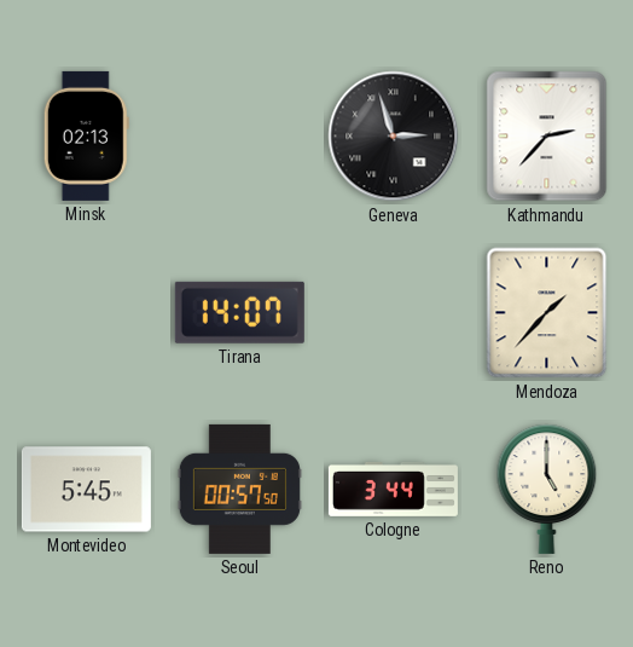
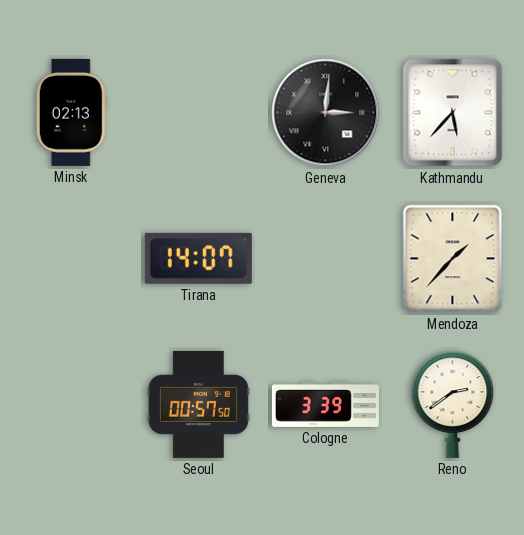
Geneva: 2:57 -> 3:01
Kathmandu: 2:37 -> 5:37
Montevideo: 5:45 -> none
Cologne: 3:44 -> 3:39
Reno: 5:00 -> 2:39
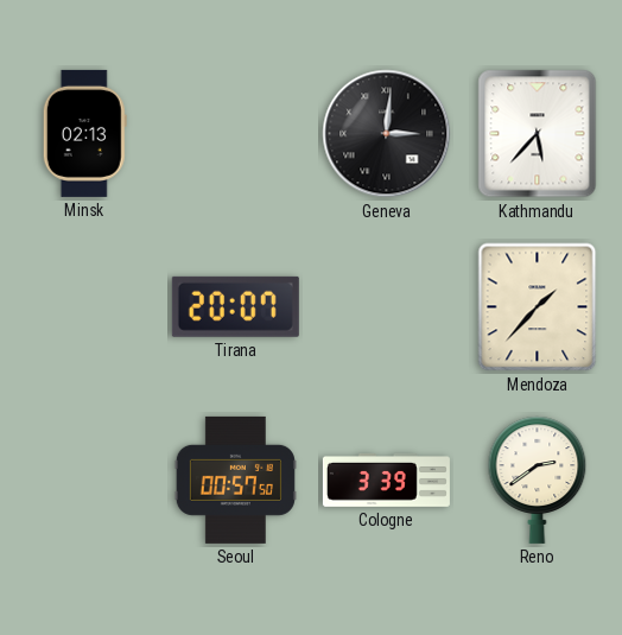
Tirana: 14:07 -> 20:07
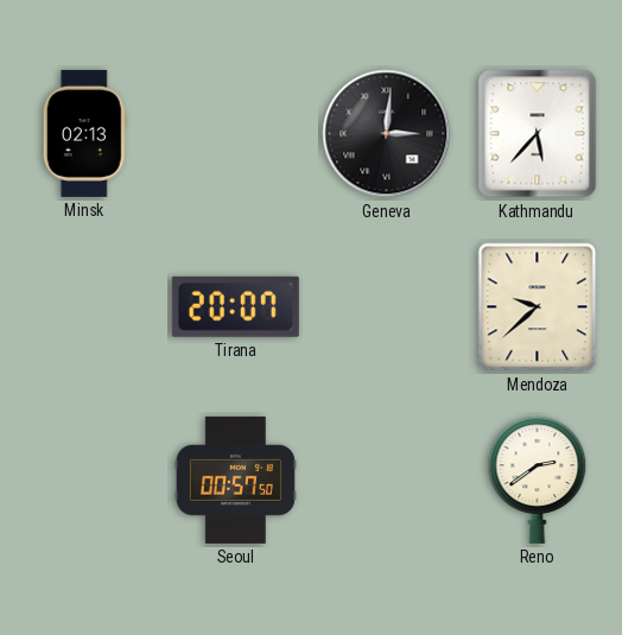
Mendoza: 1:37 -> 9:38
Cologne: 3:39 -> none
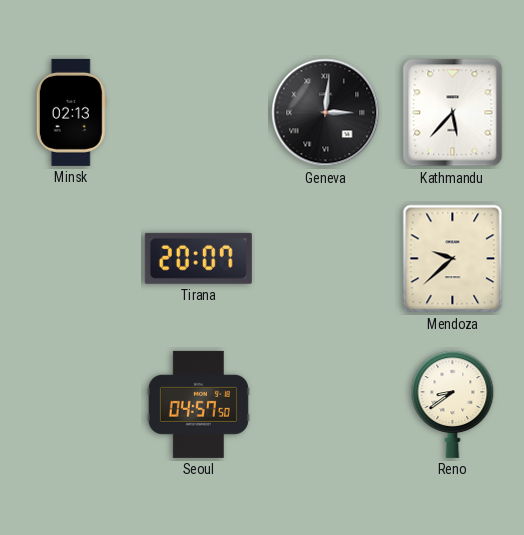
Seoul: 00:57 -> 04:57
Reno: 2:39 -> 8:39
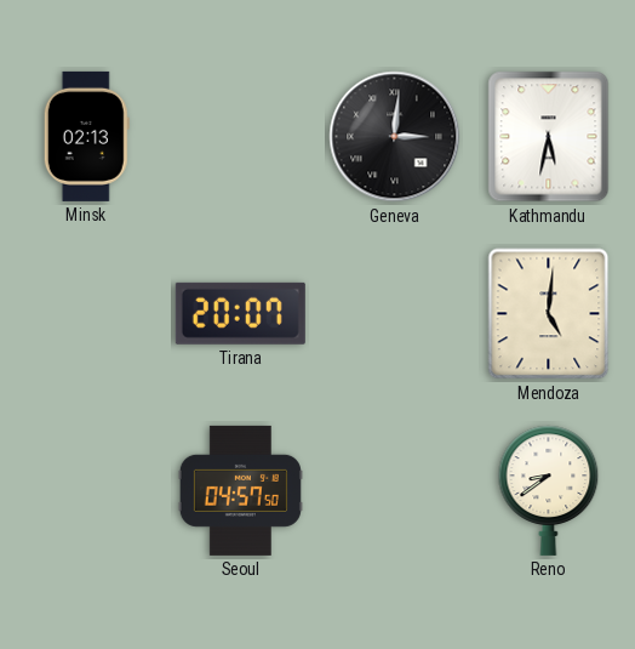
Kathmandu: 5:37 -> 5:32
Mendoza: 9:38 -> 5:01
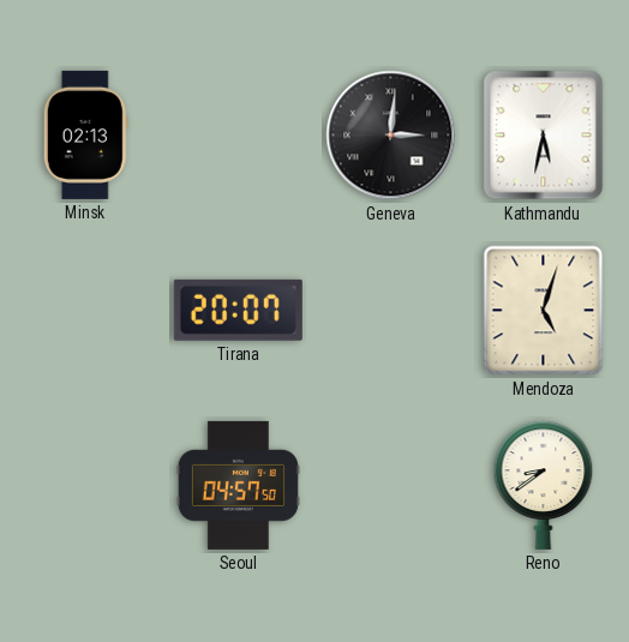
Mendoza: 5:01 -> 5:03
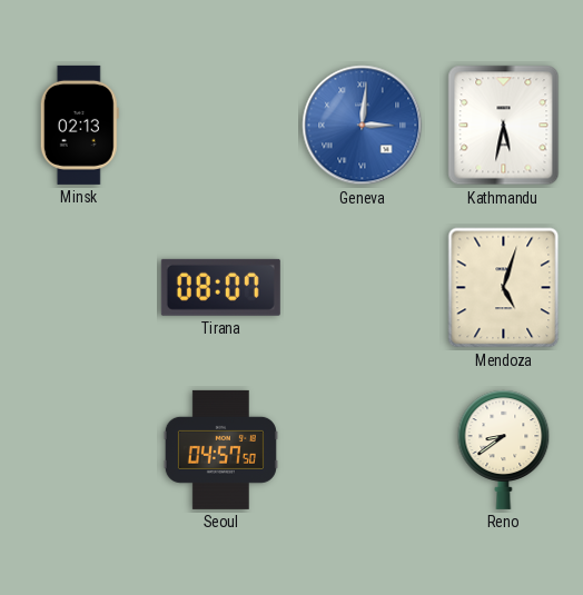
Geneva dial: black -> blue
Tirana: 20:07 -> 08:07
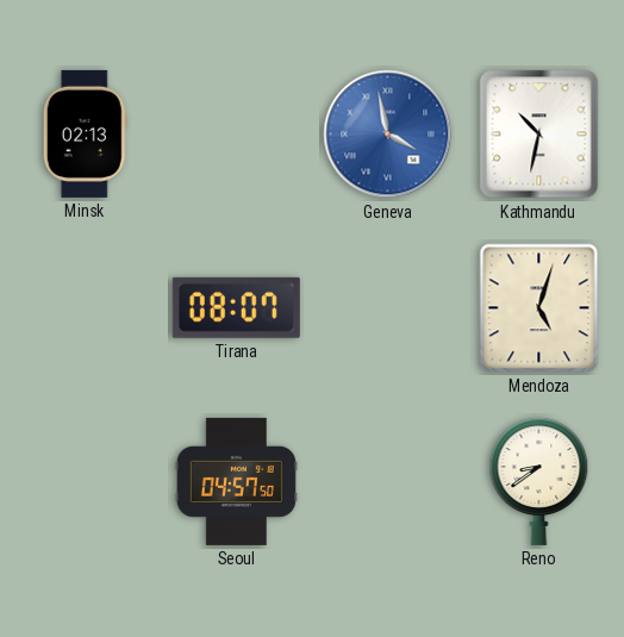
Geneva: 3:01 -> 3:58
Kathmandu: 5:32 -> 10:32
